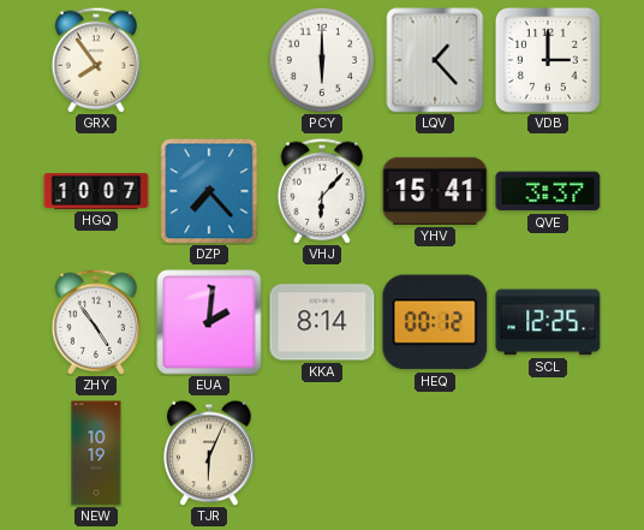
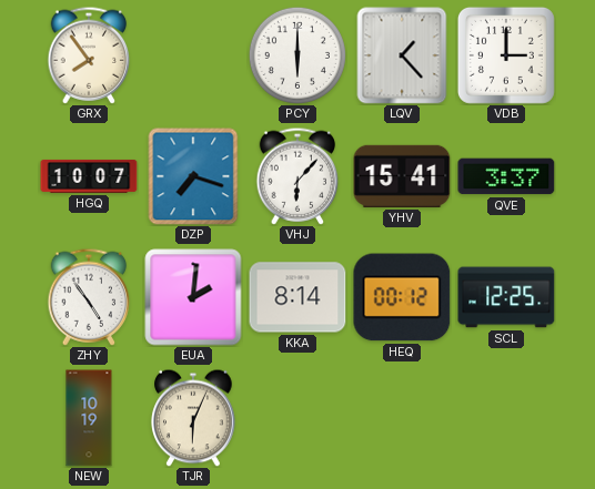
DZP: 7:23 -> 7:18
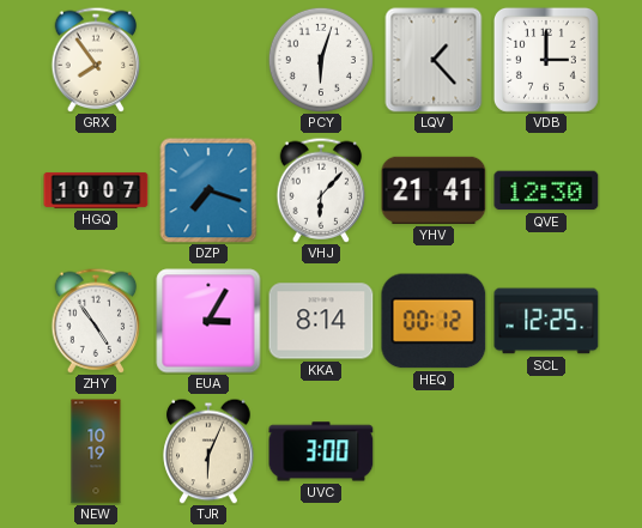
PCY: 6:00 -> 6:03
YHV: 15:41 -> 21:41
QVE: 3:37 -> 12:30
EUA: 2:01 -> 3:05
UVC: none -> 3:00
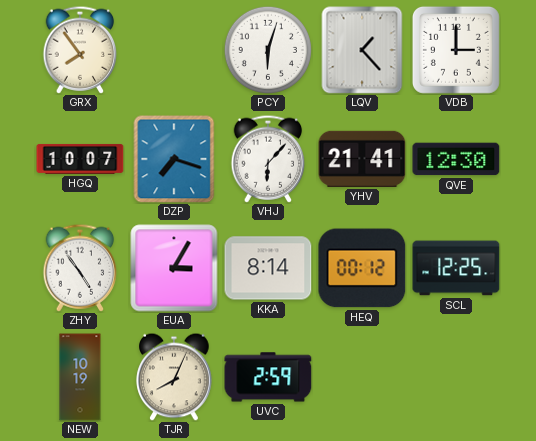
TJR: 6:04 -> 8:04
UVC: 3:00 -> 2:59
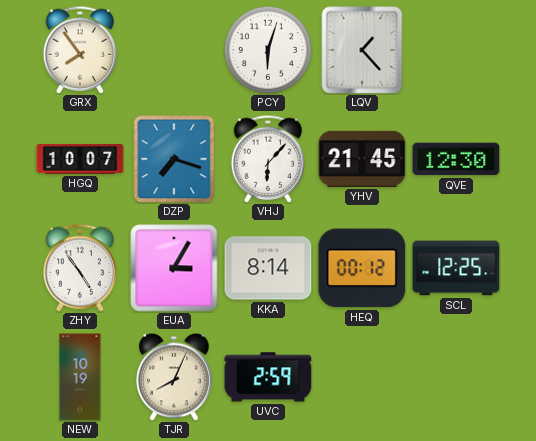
VDB: 3:00 -> none
YHV: 21:41 -> 21:45
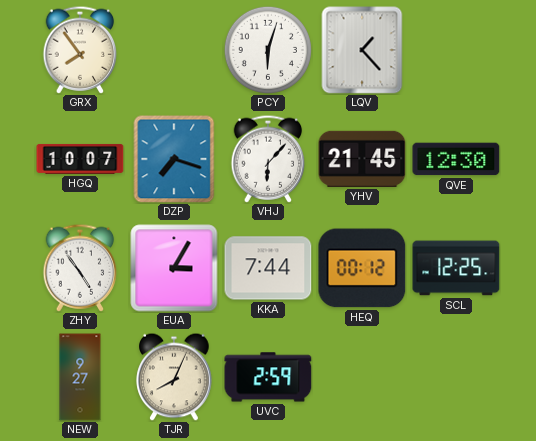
KKA: 8:14 -> 7:44
NEW: 10:19 -> 9:27
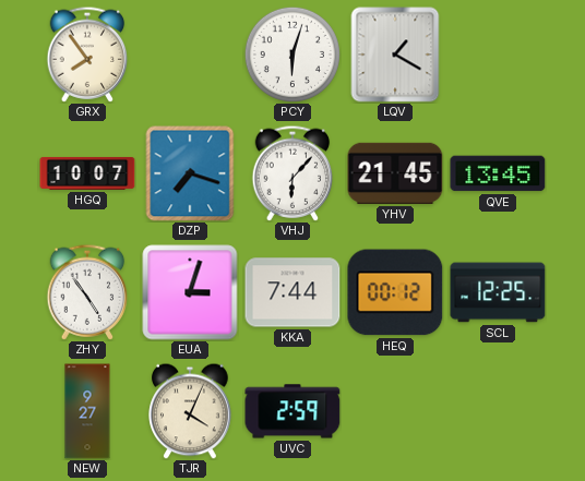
LQV: 1:23 -> 1:20
QVE: 12:30 -> 13:45
EUA: 3:05 -> 3:03
TJR: 8:04 -> 4:04
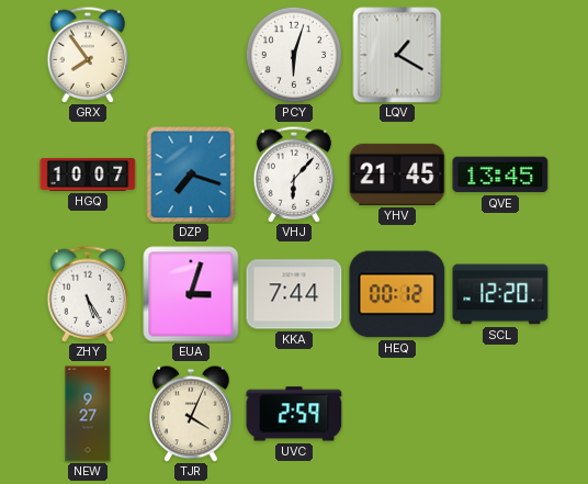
ZHY: 4:54 -> 5:25
SCL: 12:25 -> 12:20
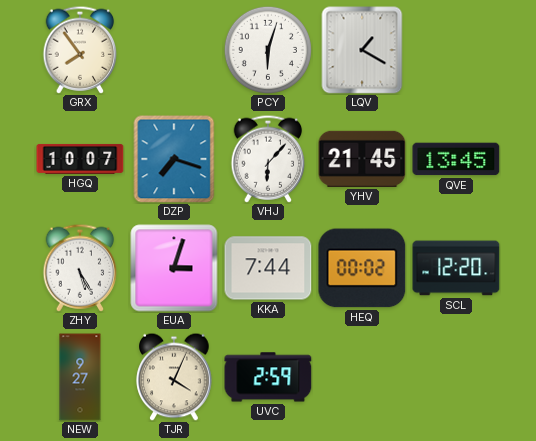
HEQ: 00:12 -> 00:02
